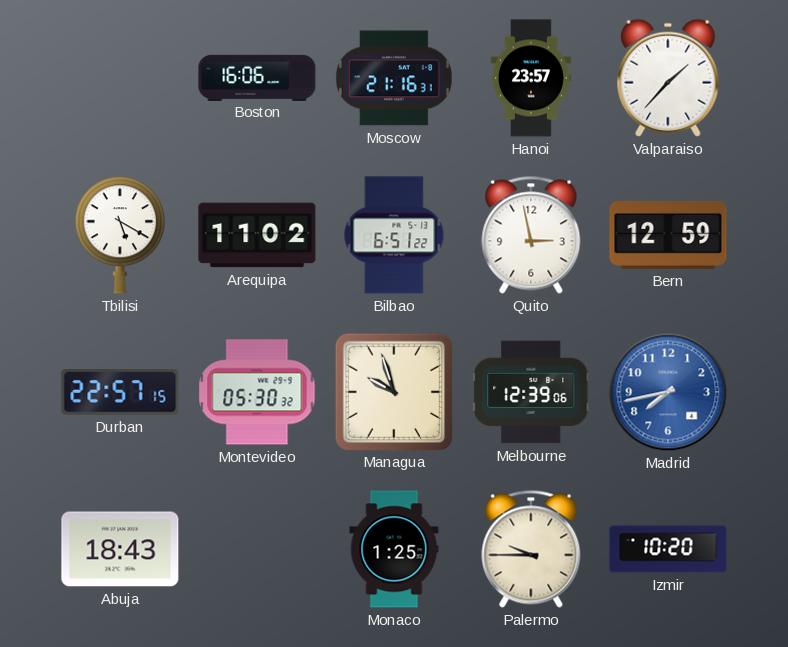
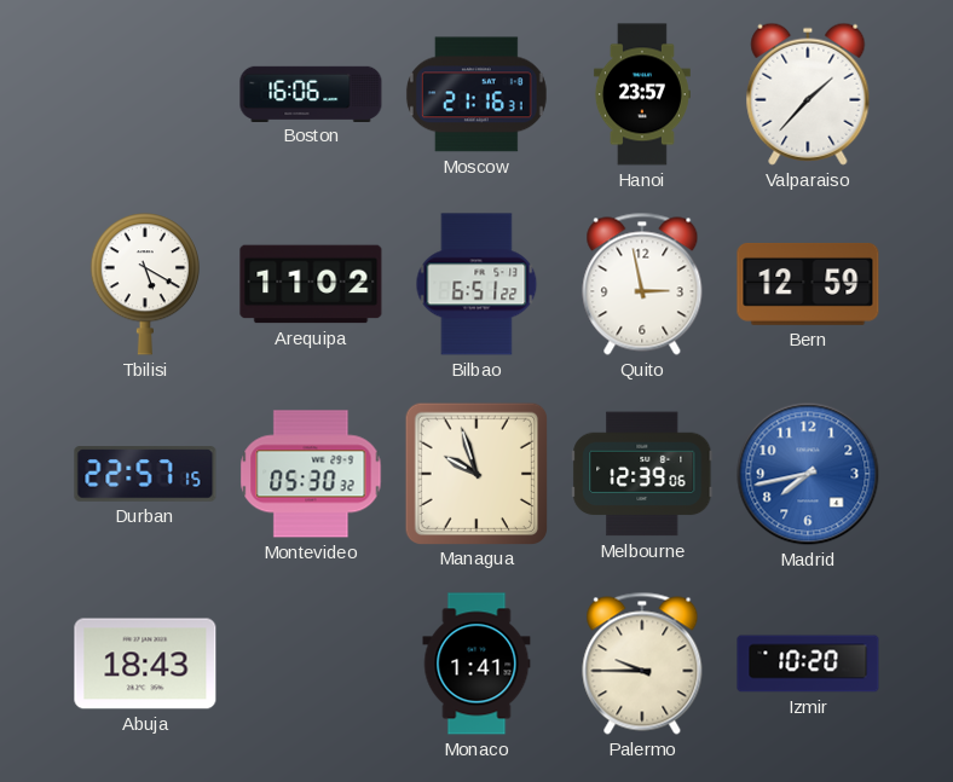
Monaco: 1:25 -> 1:41
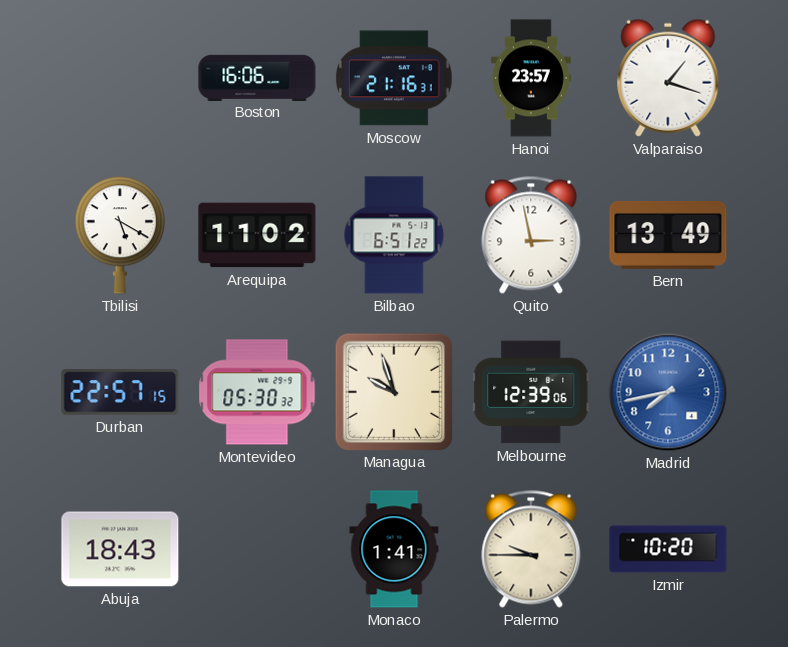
Valparaiso: 1:37 -> 1:18
Bern: 12:59 -> 13:49
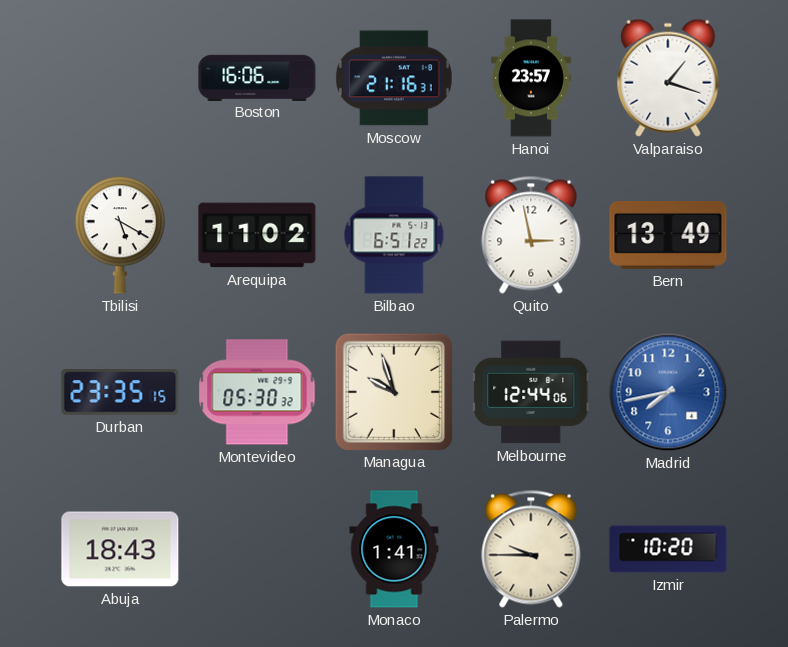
Durban: 22:57 -> 23:35
Melbourne: 12:39 -> 12:44
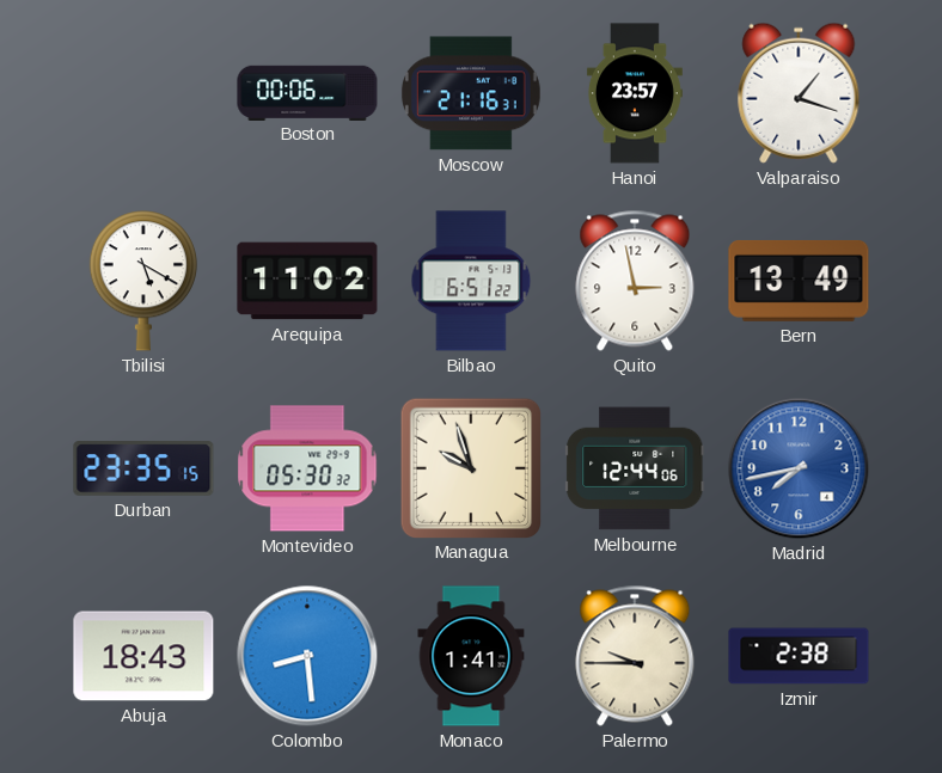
Boston: 16:06 -> 00:06
Colombo: none -> 8:29
Izmir: 10:20 -> 2:38
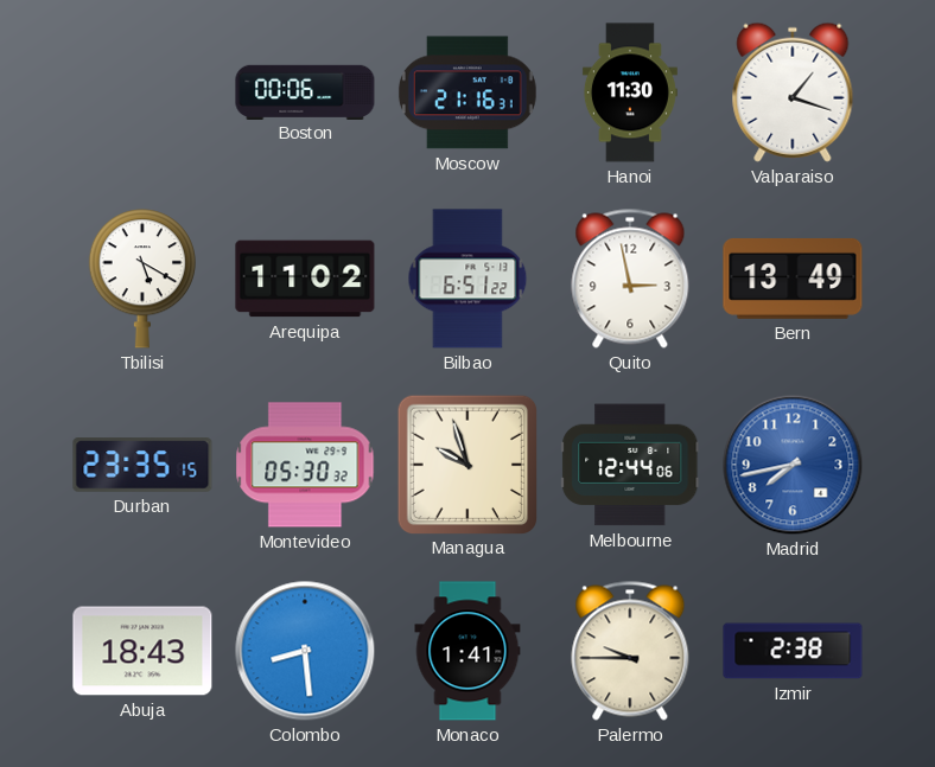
Hanoi: 23:57 -> 11:30
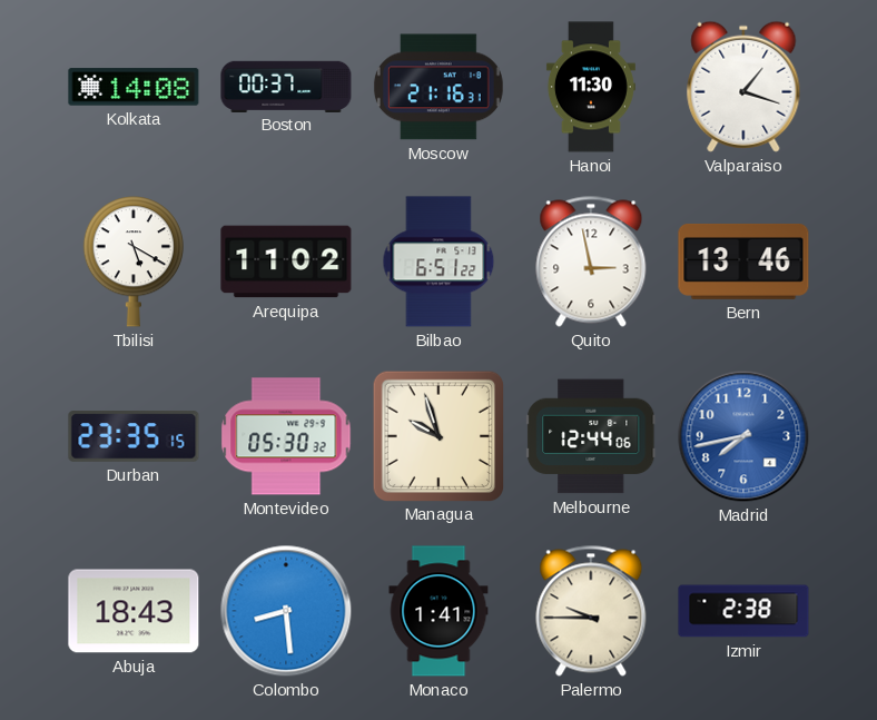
Kolkata: none -> 14:08
Boston: 00:06 -> 00:37
Bern: 13:49 -> 13:46
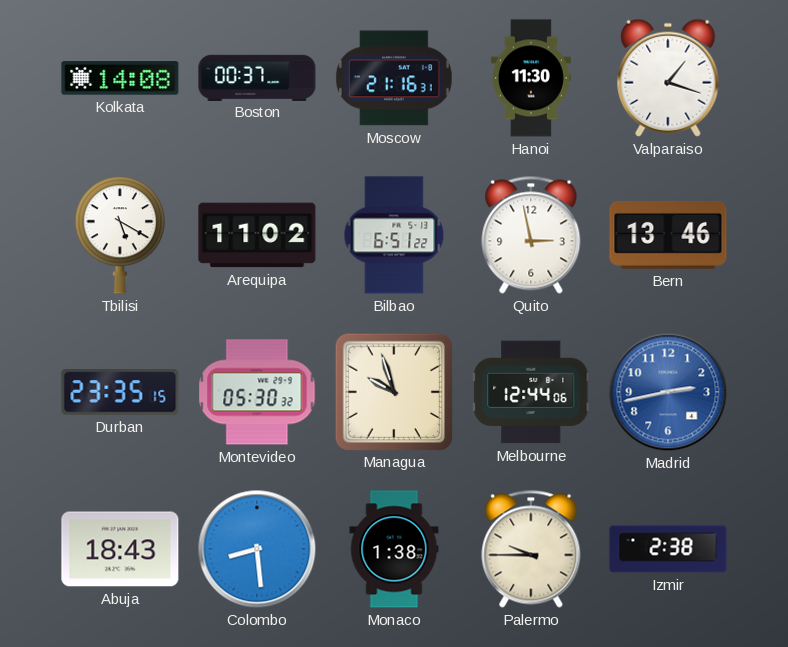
Madrid: 7:43 -> 2:43
Monaco: 1:41 -> 1:38
